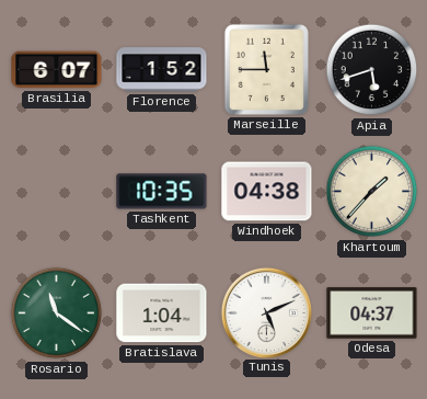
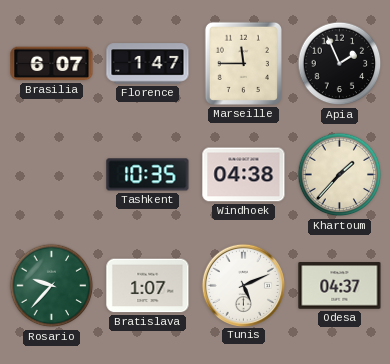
Florence: 1:52 -> 1:47
Apia: 5:42 -> 1:56
Rosario: 11:21 -> 9:37
Bratislava: 1:04 -> 1:07
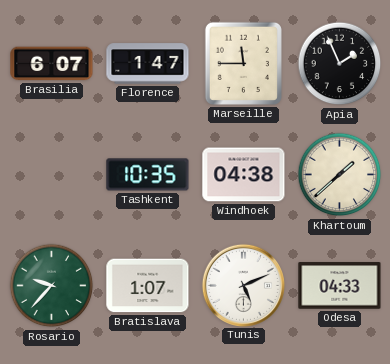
Khartoum: 1:37 -> 1:38
Odesa: 04:37 -> 04:33
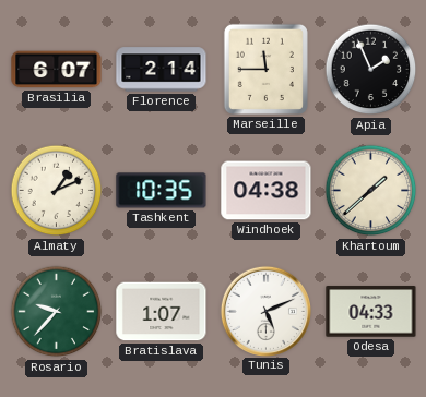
Florence: 1:47 -> 2:14
Almaty: none -> 1:11
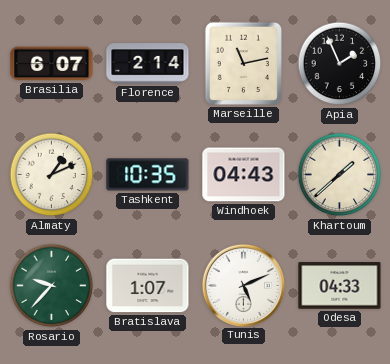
Marseille: 11:45 -> 11:13
Windhoek: 04:38 -> 04:43
